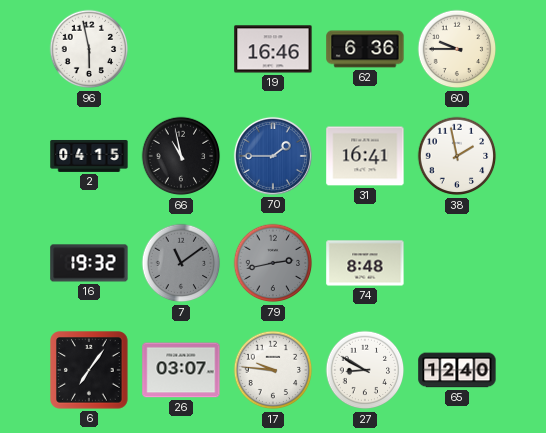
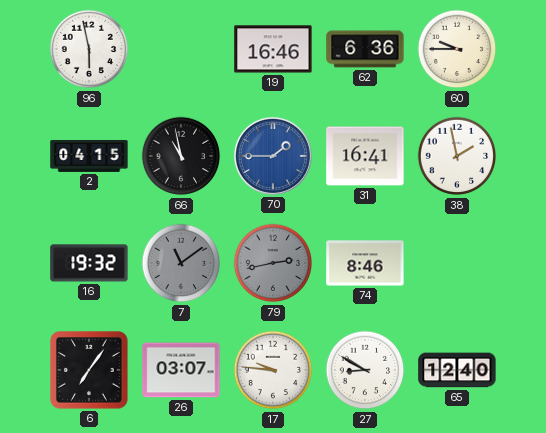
74: 8:48 -> 8:46
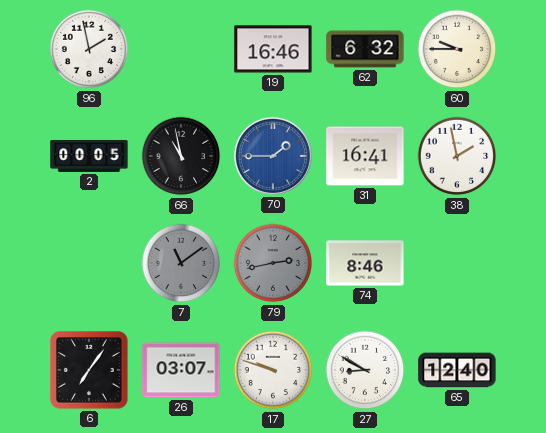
96: 5:58 -> 1:58
62: 6:36 -> 6:32
2: 04:15 -> 00:05
16: 19:32 -> none
17: 9:46 -> 9:48
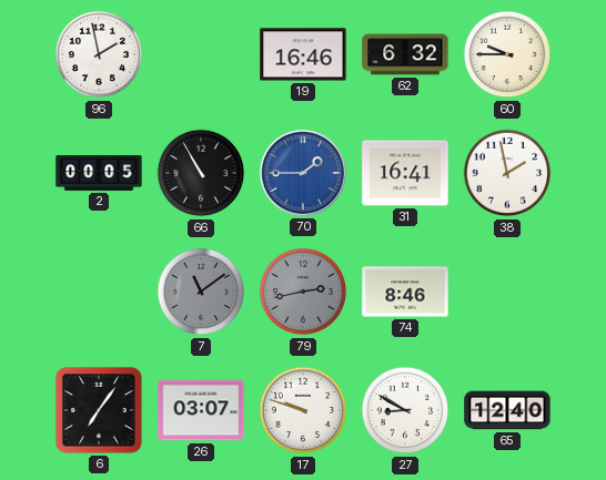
66: 10:58 -> 10:55
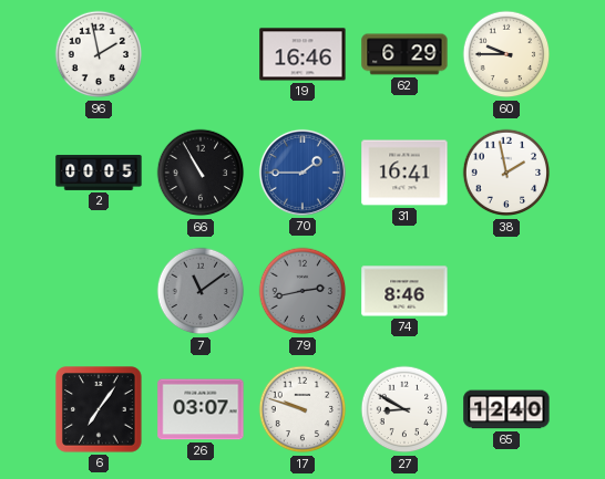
62: 6:32 -> 6:29
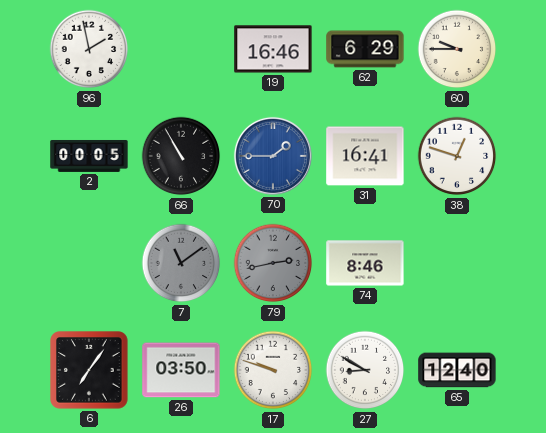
38: 1:58 -> 12:48
26: 03:07 -> 03:50
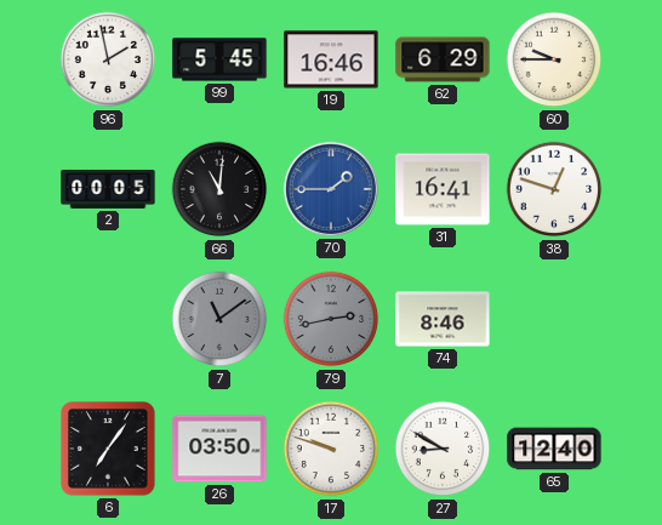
99: none -> 5:45
66: 10:55 -> 11:01
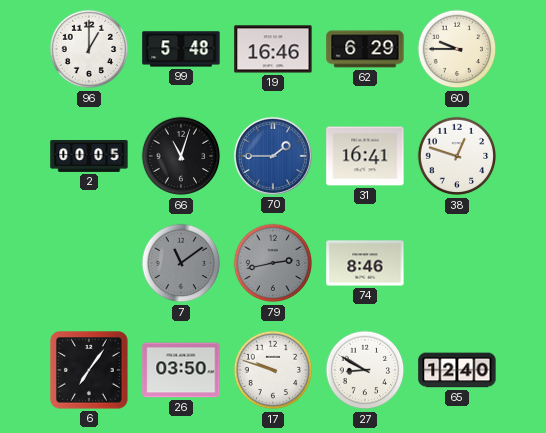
96: 1:58 -> 1:00
99: 5:45 -> 5:48
66: 11:01 -> 11:03
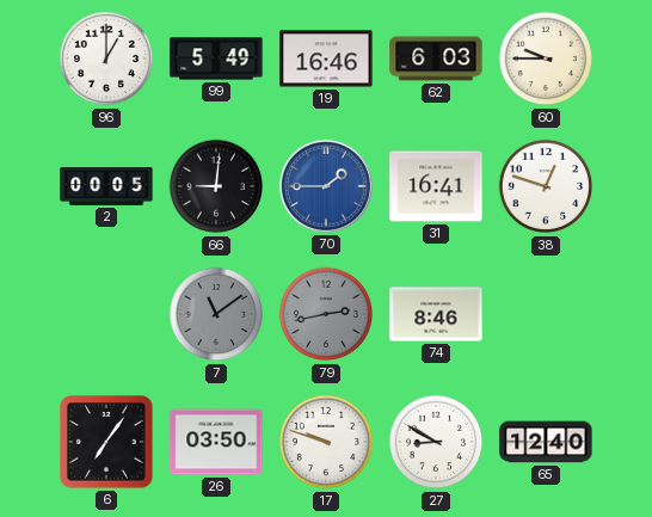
99: 5:48 -> 5:49
62: 6:29 -> 6:03
66: 11:03 -> 9:01
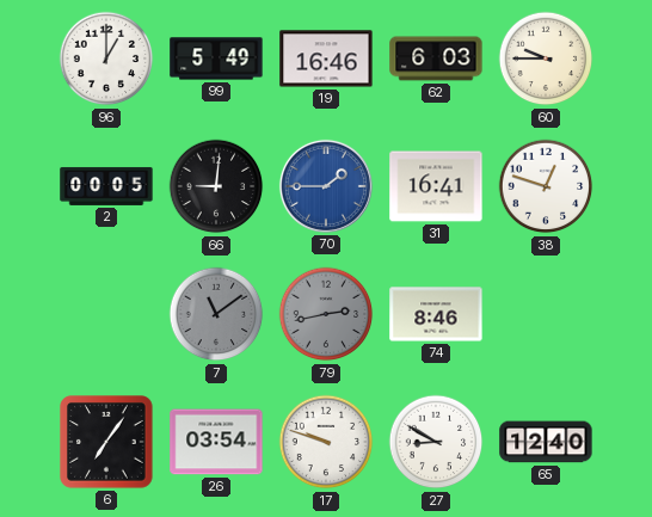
26: 03:50 -> 03:54
